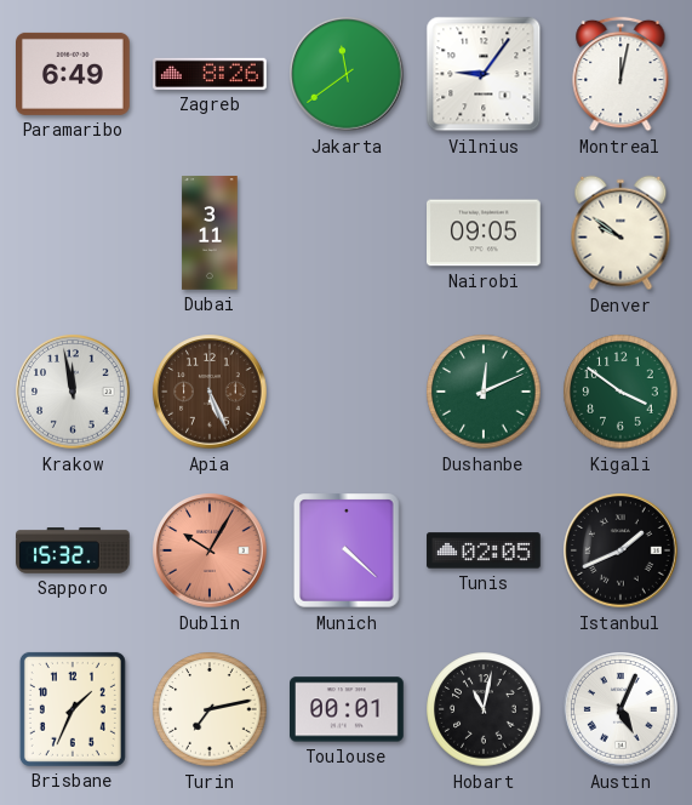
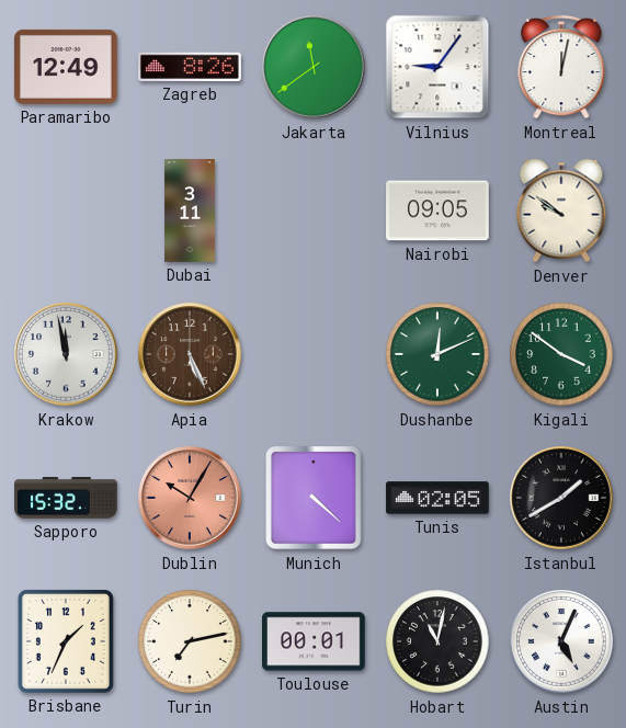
Paramaribo: 6:49 -> 12:49
Istanbul: 1:41 -> 1:40
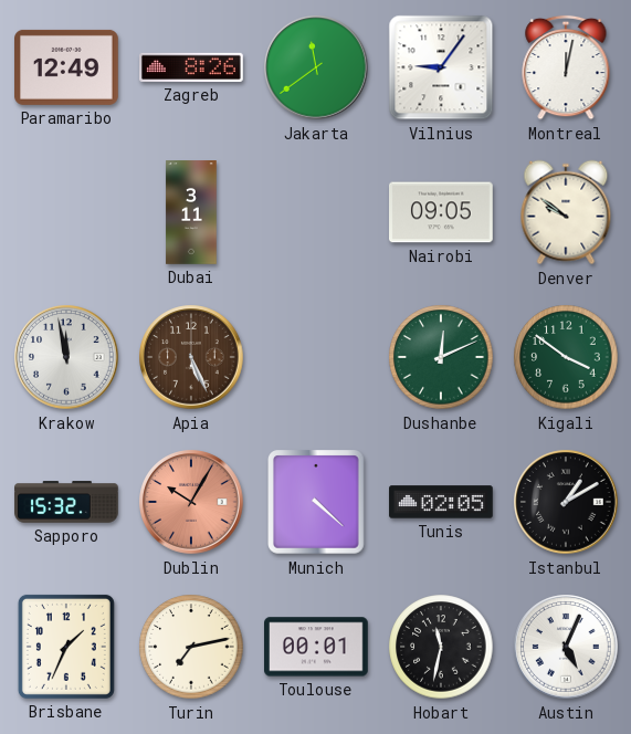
Istanbul: 1:40 -> 1:10
Hobart: 11:02 -> 11:32
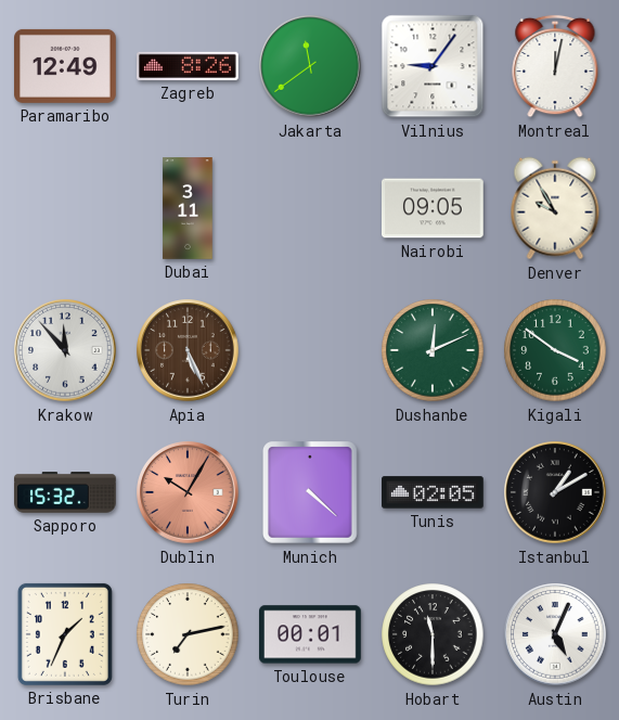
Denver: 9:51 -> 9:55
Krakow: 11:58 -> 11:53
Hobart: 11:32 -> 11:30
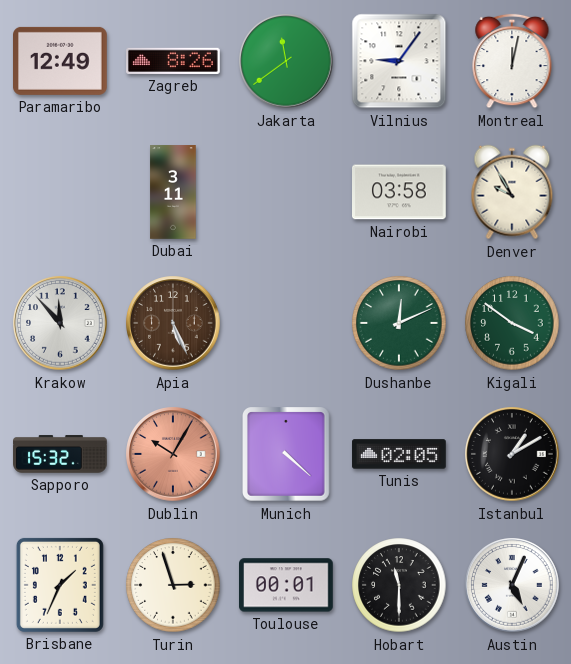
Nairobi: 09:05 -> 03:58
Turin: 7:13 -> 2:57
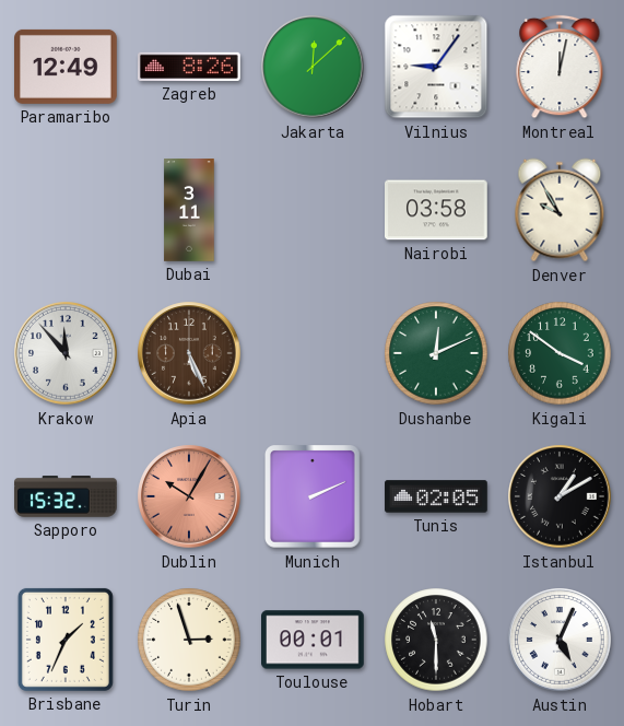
Jakarta: 11:39 -> 12:08
Munich: 4:22 -> 2:11
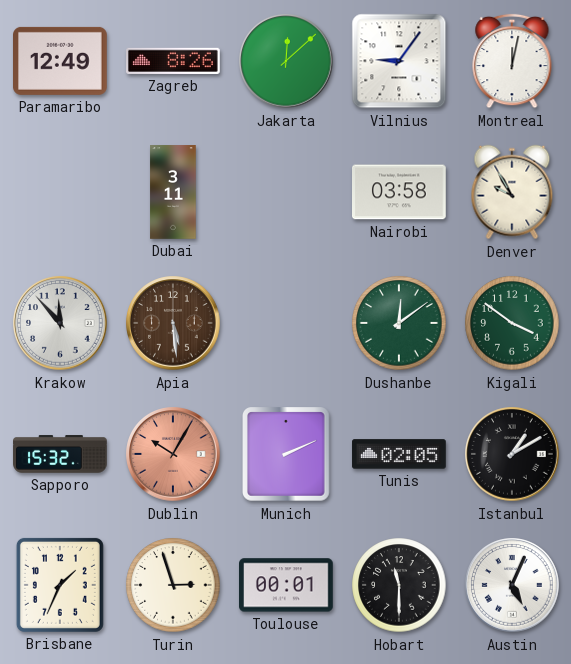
Apia: 5:26 -> 5:29
Dushanbe: 12:11 -> 12:09
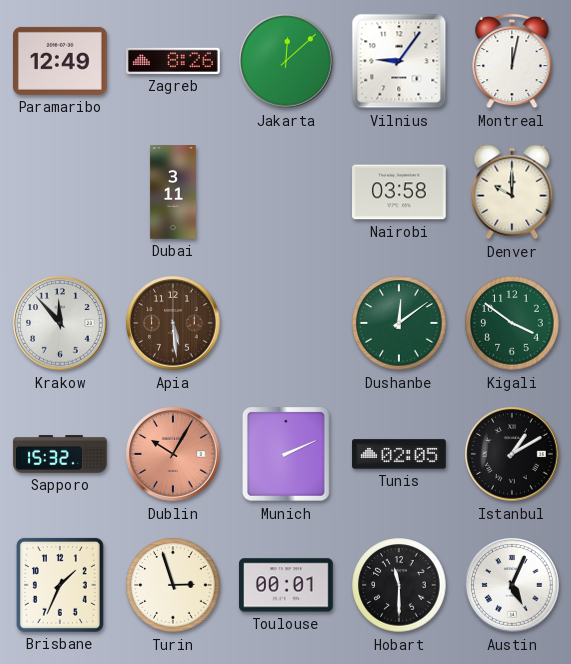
Denver: 9:55 -> 10:00
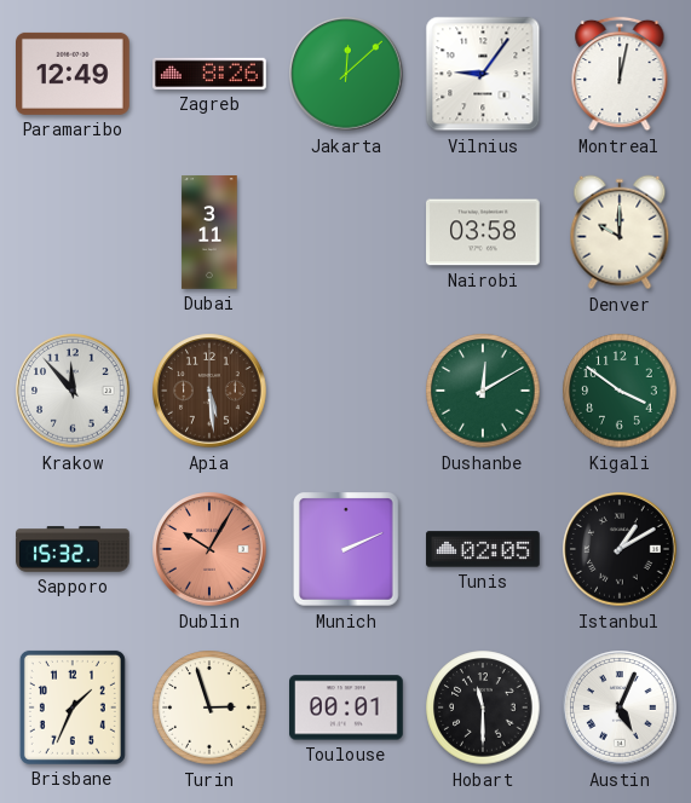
Dushanbe: 12:09 -> 12:10
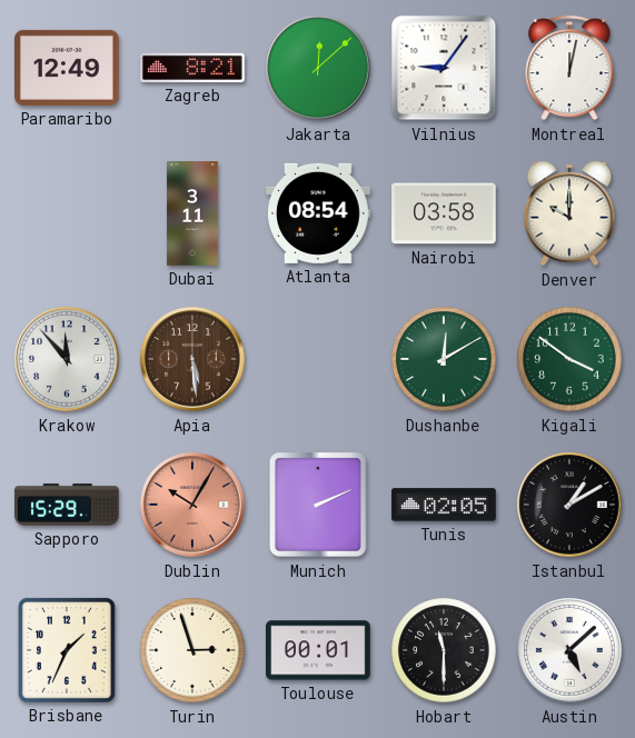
Zagreb: 8:26 -> 8:21
Atlanta: none -> 08:54
Sapporo: 15:32 -> 15:29
Austin: 5:04 -> 5:08
